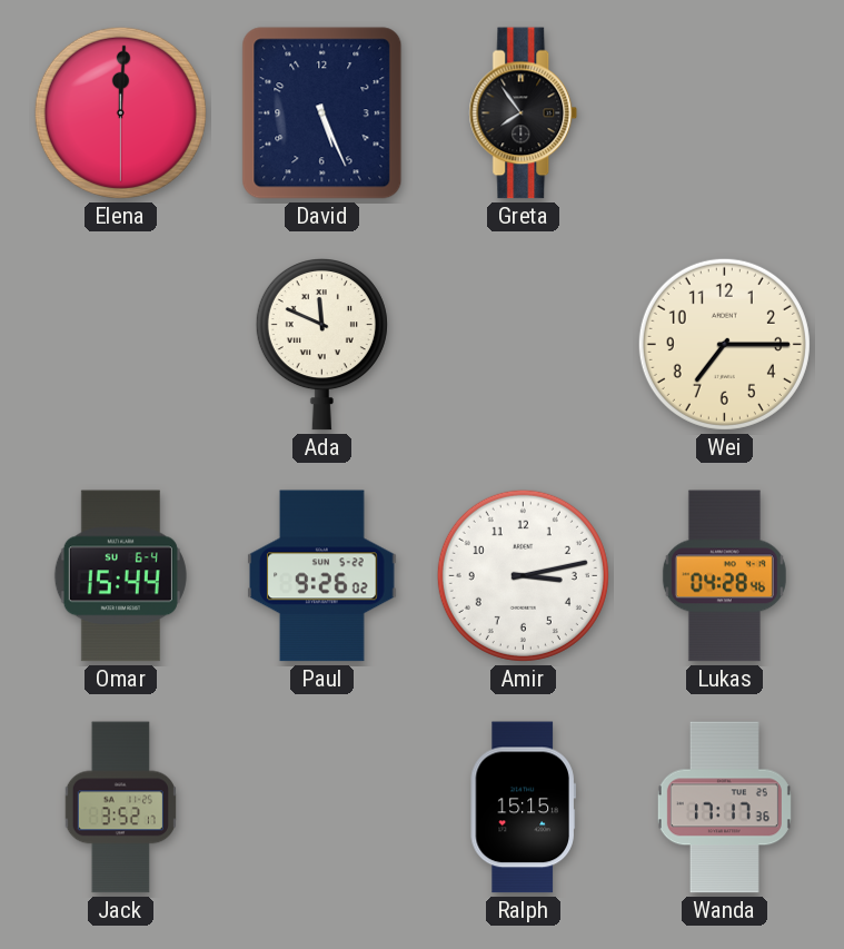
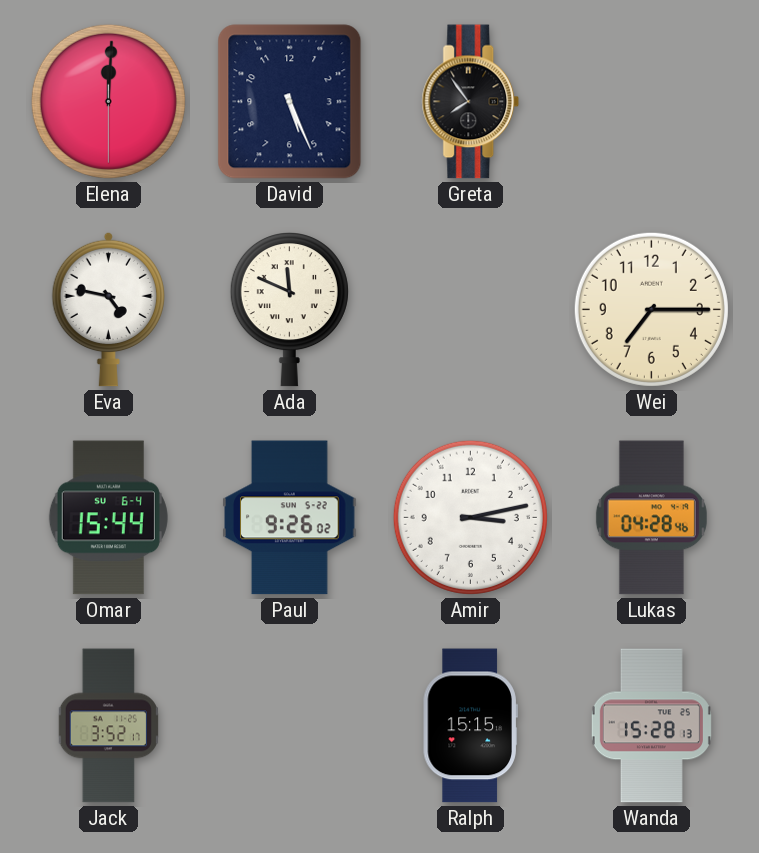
Eva: none -> 4:47
Wanda: 17:17 -> 15:28
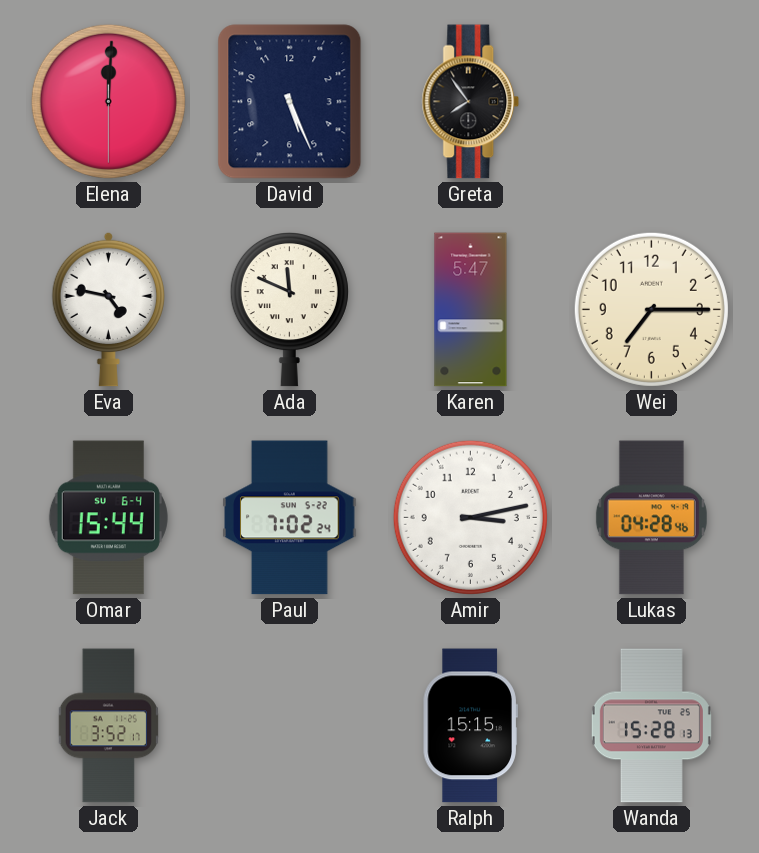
Karen: none -> 5:47
Paul: 9:26 -> 7:02
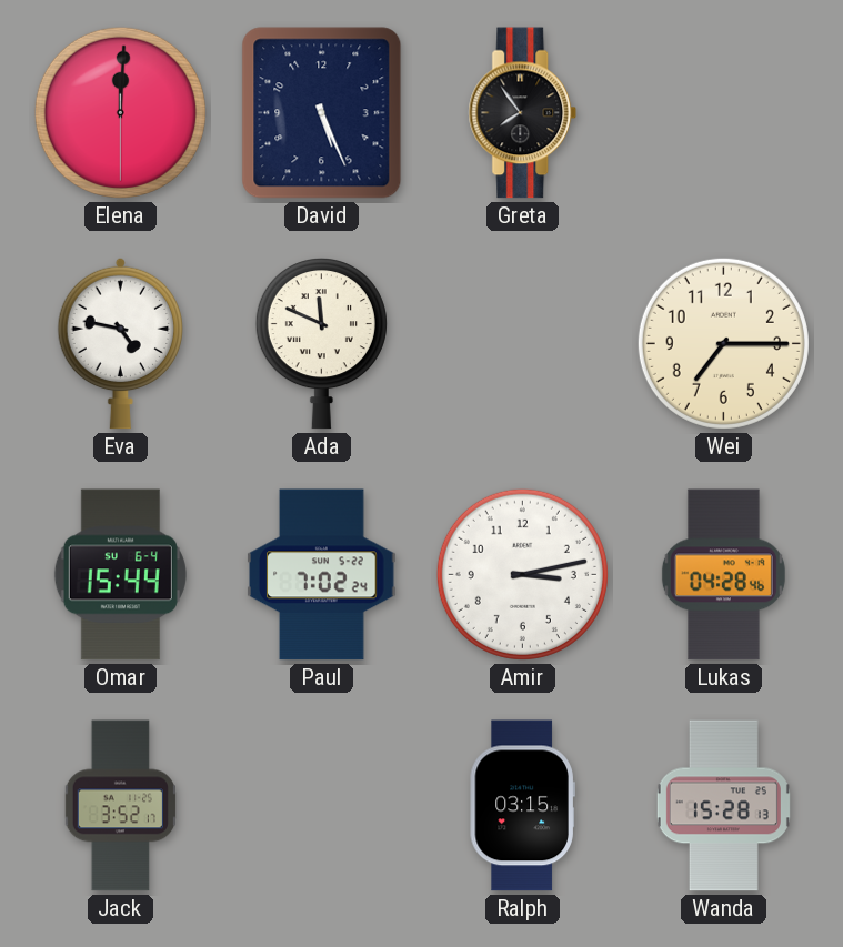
Karen: 5:47 -> none
Ralph: 15:15 -> 03:15
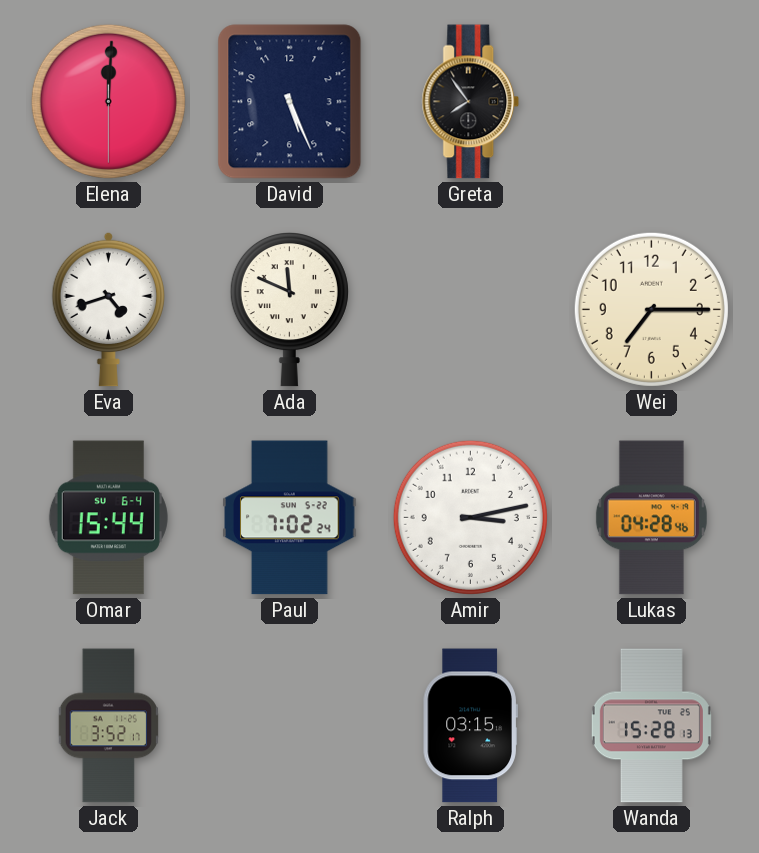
Eva: 4:47 -> 4:42
